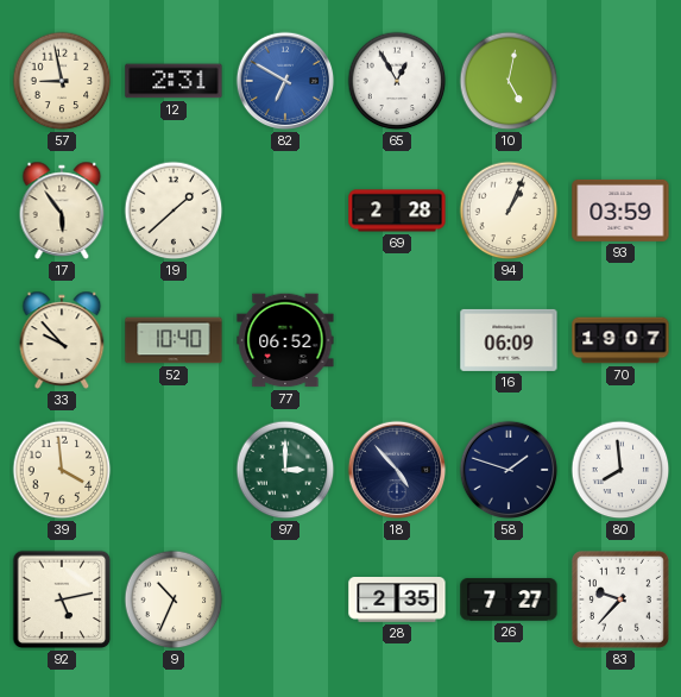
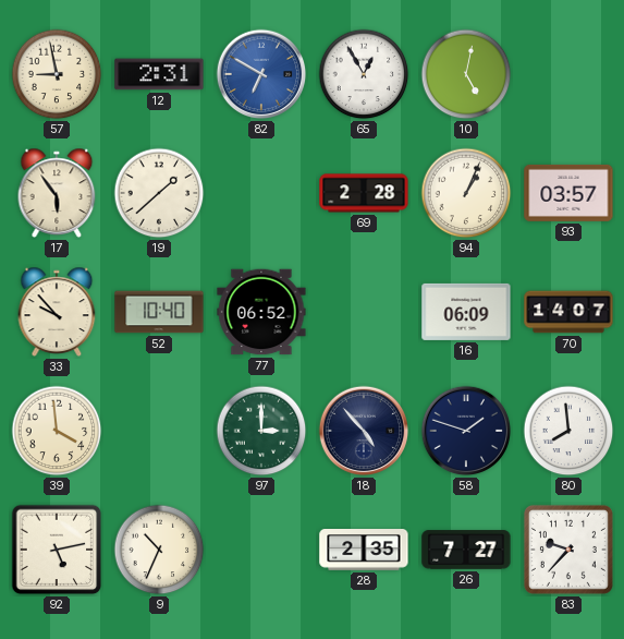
93: 03:59 -> 03:57
70: 19:07 -> 14:07
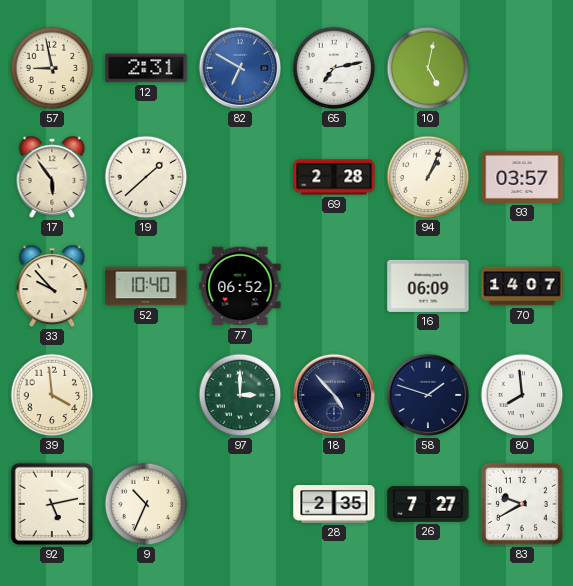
65: 12:55 -> 7:13
83: 9:37 -> 9:40
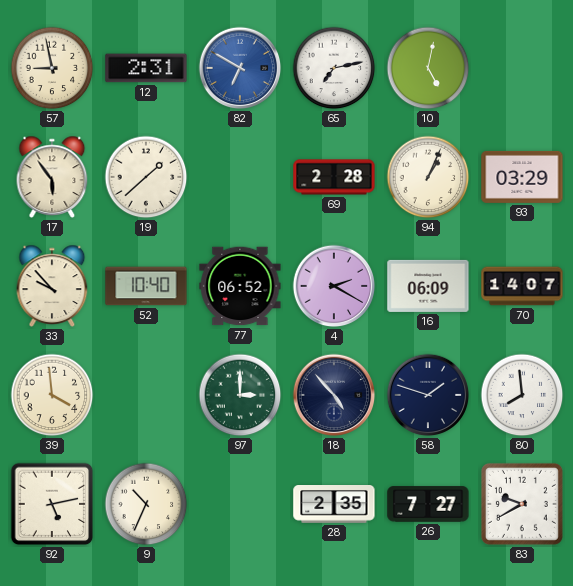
93: 03:57 -> 03:29
4: none -> 2:20
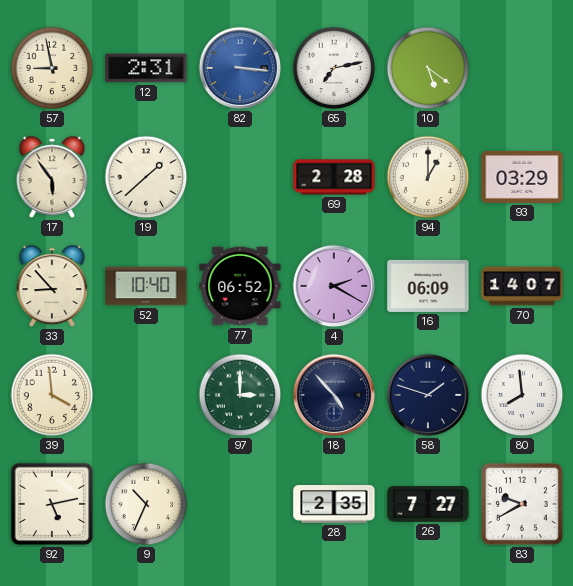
82: 6:50 -> 3:16
10: 5:02 -> 5:21
94: 1:04 -> 1:00
33: 9:53 -> 8:53
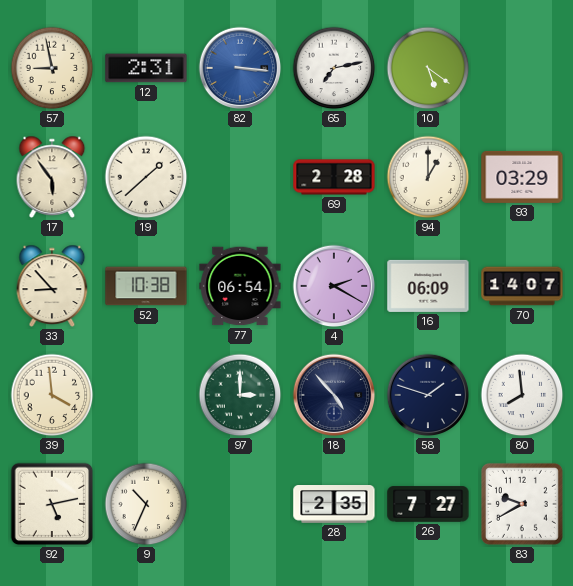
52: 10:40 -> 10:38
77: 06:52 -> 06:54
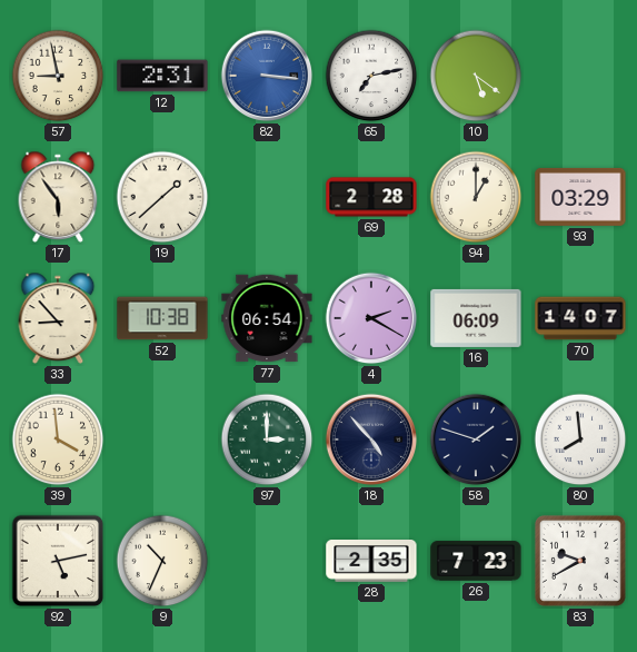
26: 7:27 -> 7:23
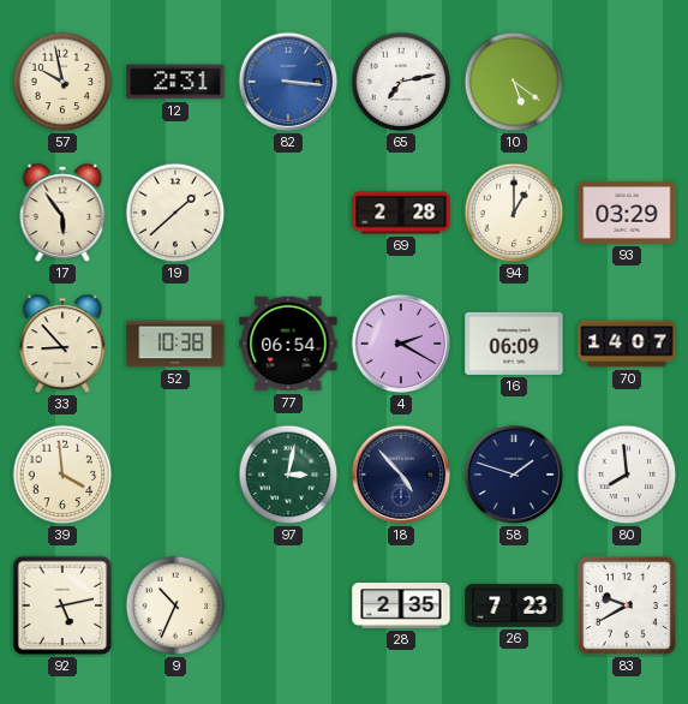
57: 8:58 -> 9:58
97: 3:00 -> 3:02
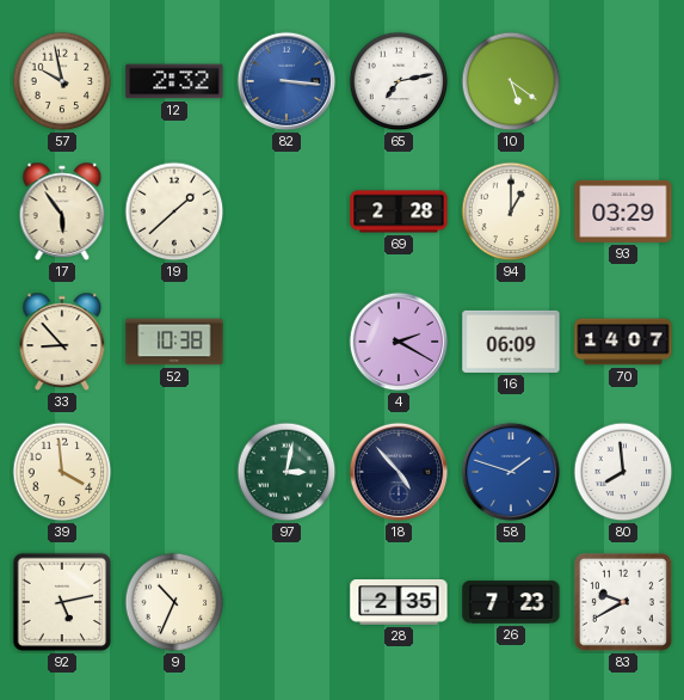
12: 2:31 -> 2:32
77: 06:54 -> none
58 dial: navy -> blue
